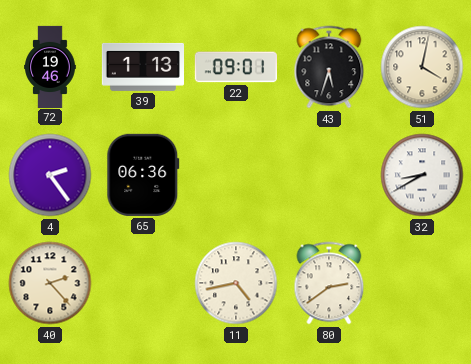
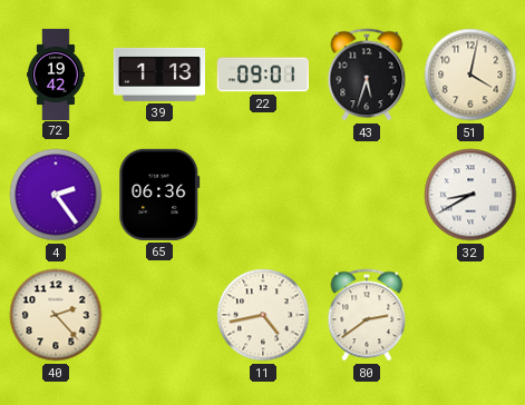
72: 19:46 -> 19:42
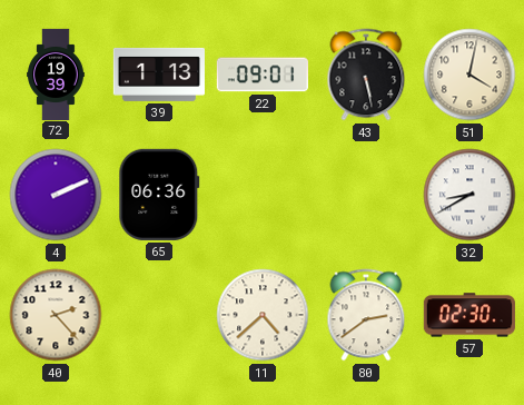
72: 19:42 -> 19:39
43: 5:33 -> 5:28
4: 2:24 -> 2:11
11: 4:43 -> 4:38
57: none -> 02:30
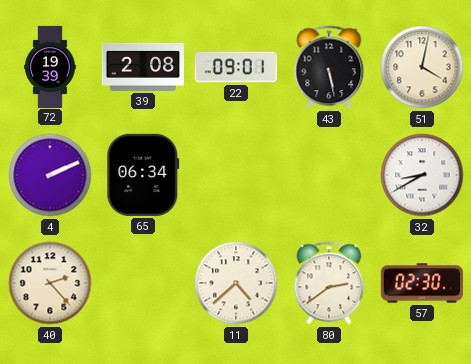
39: 1:13 -> 2:08
65: 06:36 -> 06:34
